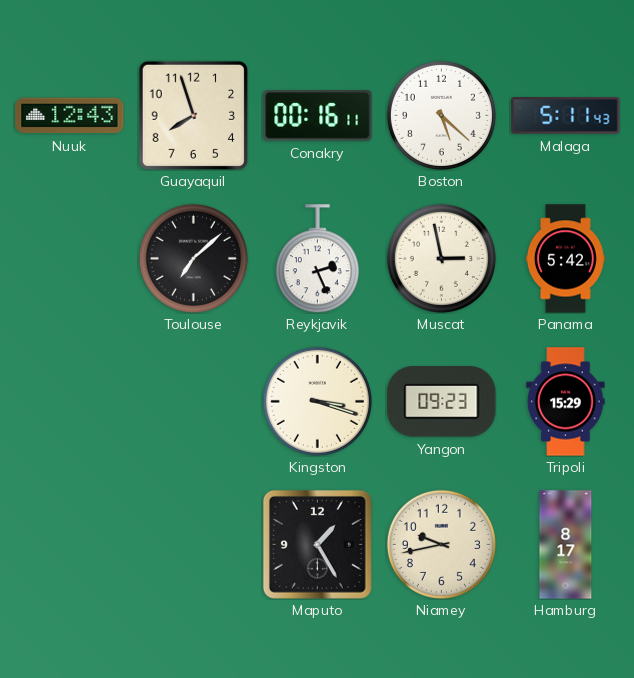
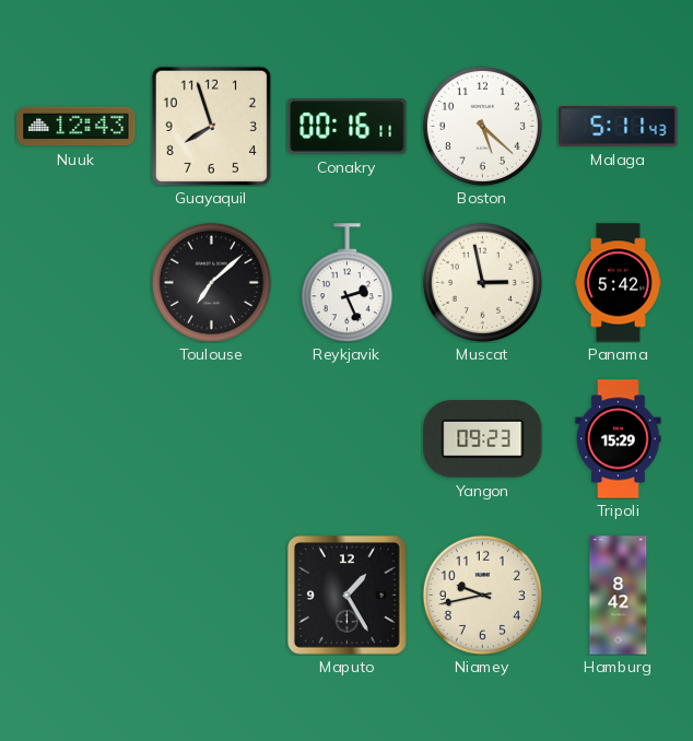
Kingston: 3:18 -> none
Hamburg: 8:17 -> 8:42
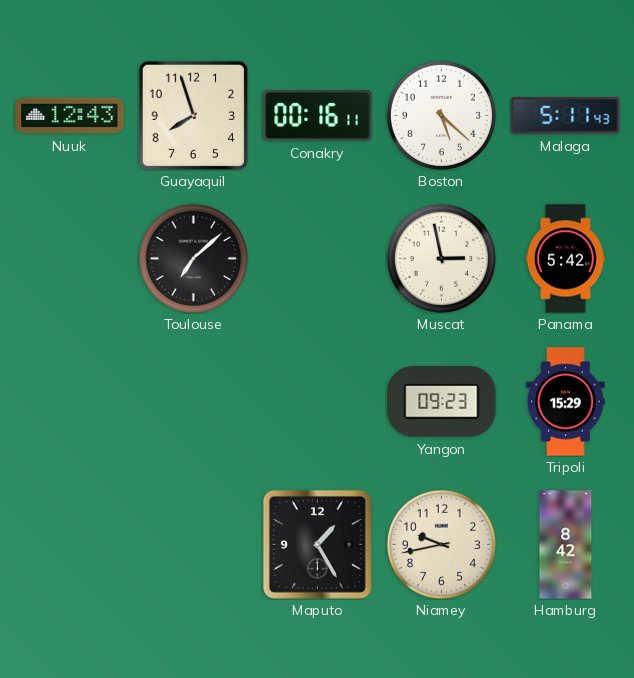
Reykjavik: 2:26 -> none
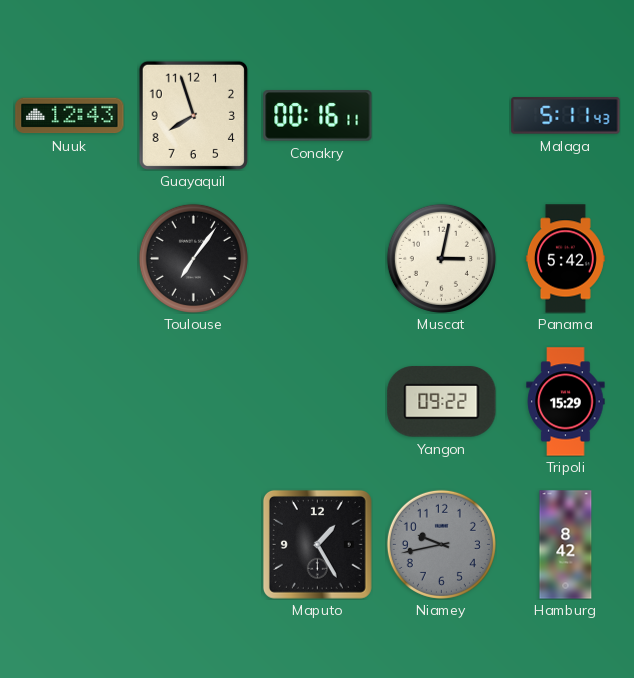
Boston: 5:22 -> none
Toulouse: 7:08 -> 7:06
Muscat: 2:58 -> 3:02
Yangon: 09:23 -> 09:22
Niamey dial: cream -> grey
